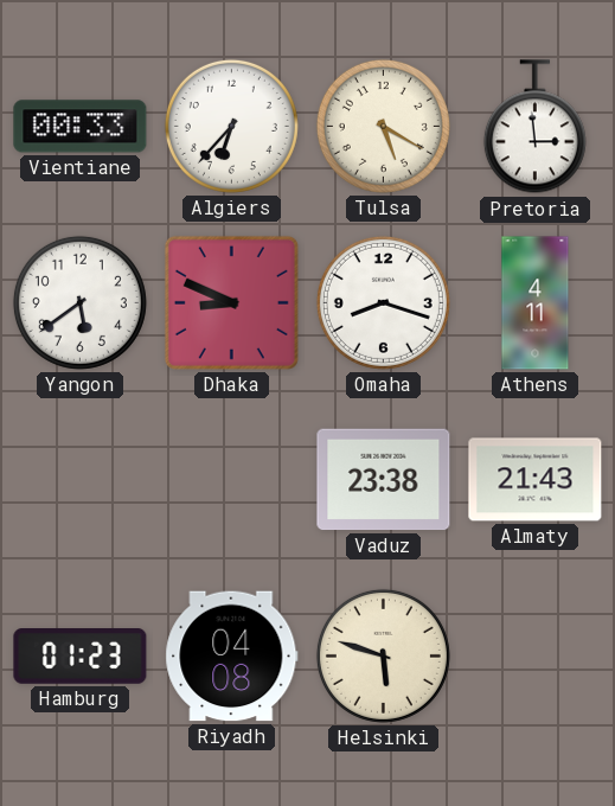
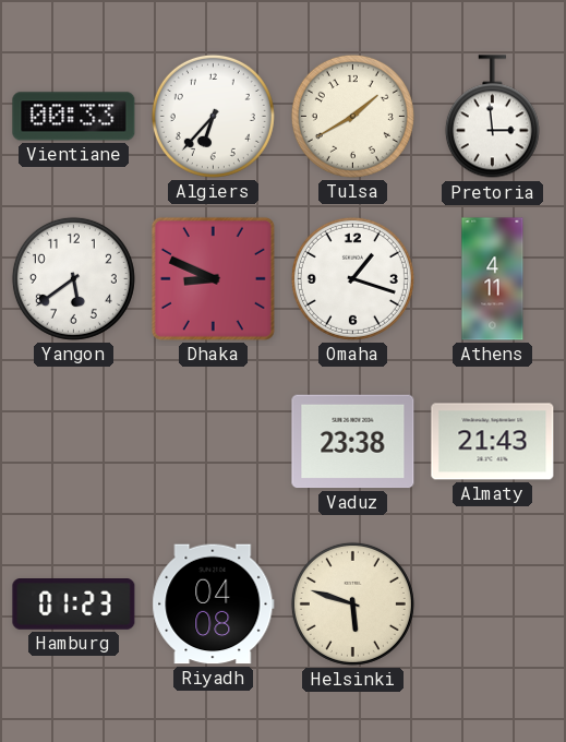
Tulsa: 5:20 -> 1:40
Omaha: 8:18 -> 1:18
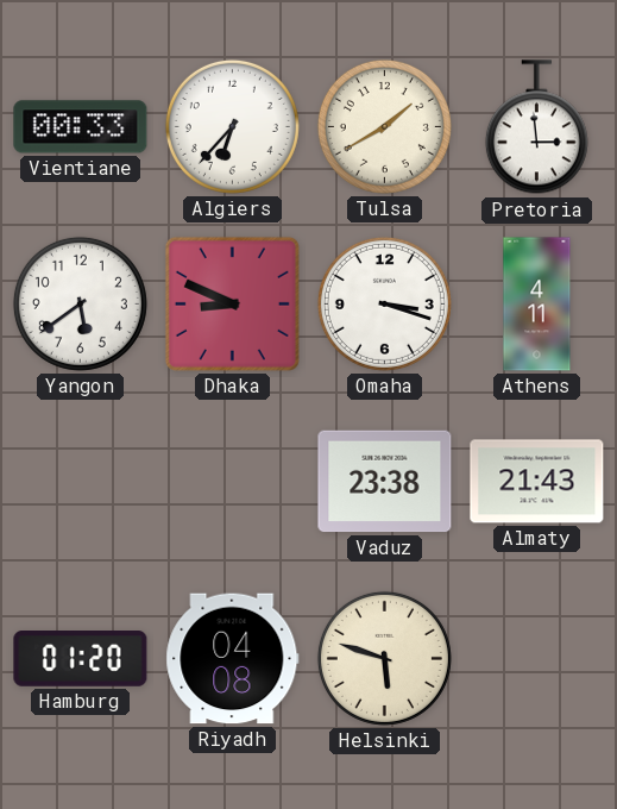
Omaha: 1:18 -> 3:18
Hamburg: 01:23 -> 01:20
